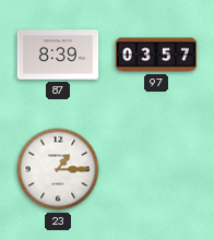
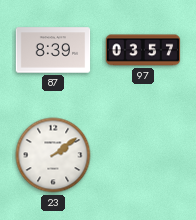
23: 1:15 -> 2:09
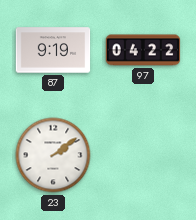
87: 8:39 -> 9:19
97: 03:57 -> 04:22
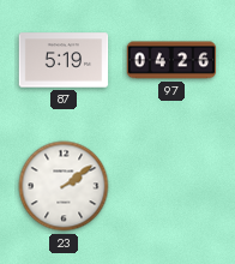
87: 9:19 -> 5:19
97: 04:22 -> 04:26
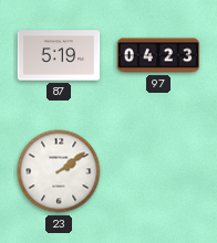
97: 04:26 -> 04:23
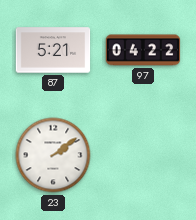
87: 5:19 -> 5:21
97: 04:23 -> 04:22
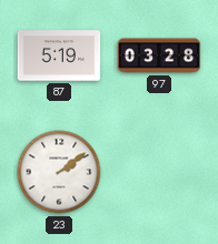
87: 5:21 -> 5:19
97: 04:22 -> 03:28
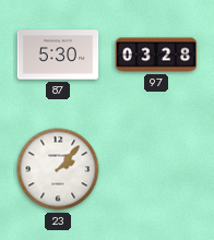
87: 5:19 -> 5:30
23: 2:09 -> 2:07
